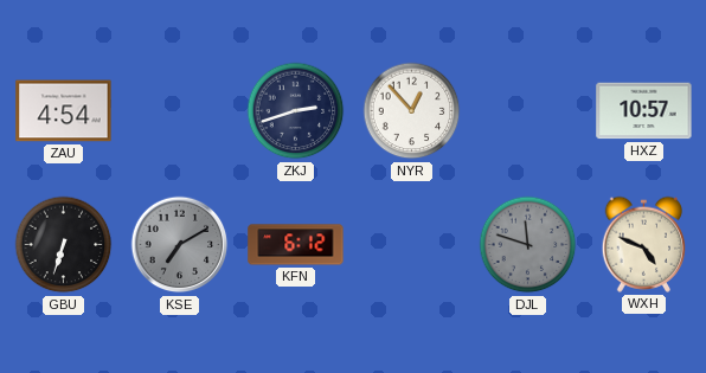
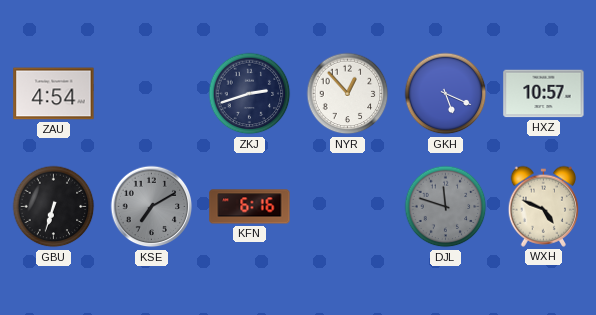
GKH: none -> 5:19
KFN: 6:12 -> 6:16
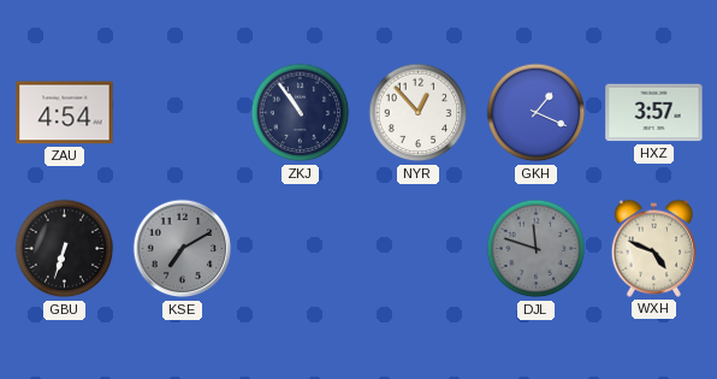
ZKJ: 2:42 -> 10:54
GKH: 5:19 -> 1:19
HXZ: 10:57 -> 3:57
KFN: 6:16 -> none
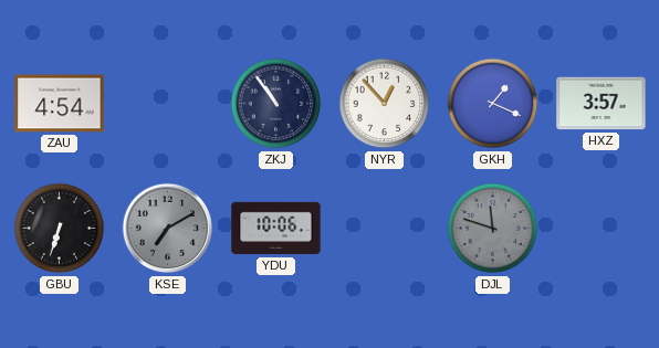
YDU: none -> 10:06
WXH: 4:49 -> none
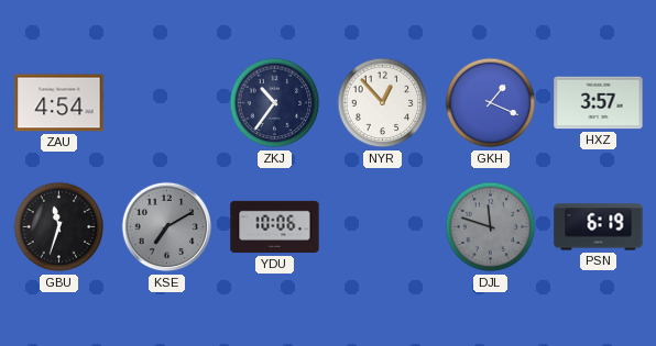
ZKJ: 10:54 -> 10:36
GBU: 6:33 -> 11:33
PSN: none -> 6:19
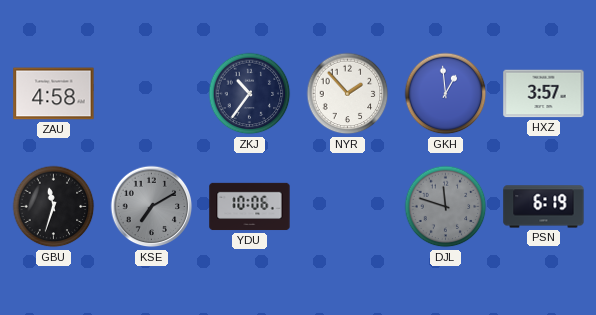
ZAU: 4:54 -> 4:58
NYR: 12:53 -> 1:53
GKH: 1:19 -> 12:59
